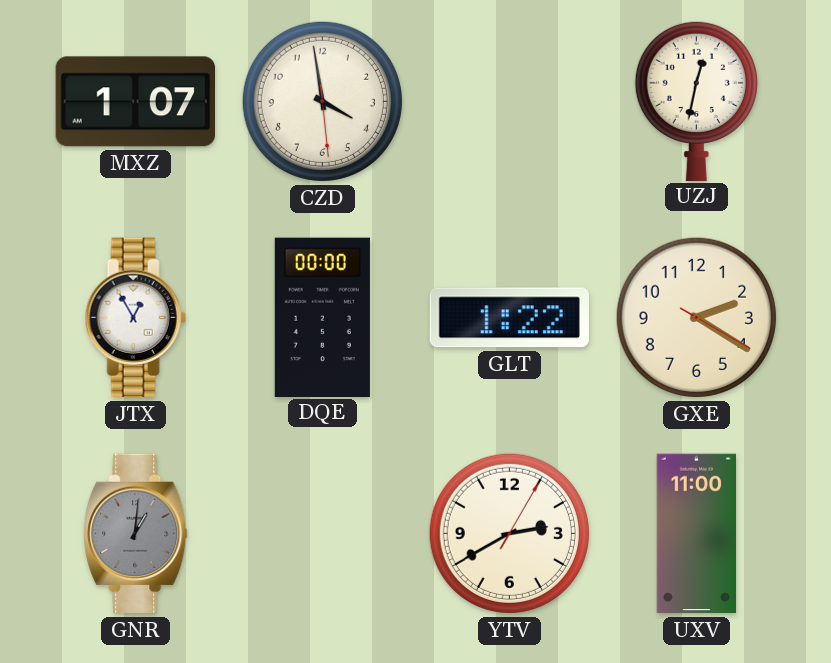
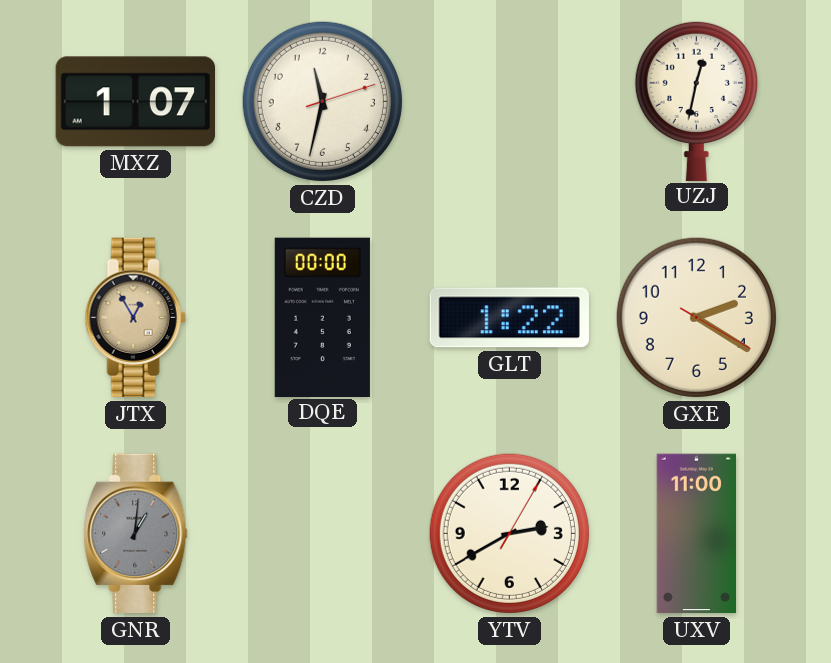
CZD: 3:58 -> 11:32
JTX dial: white -> champagne
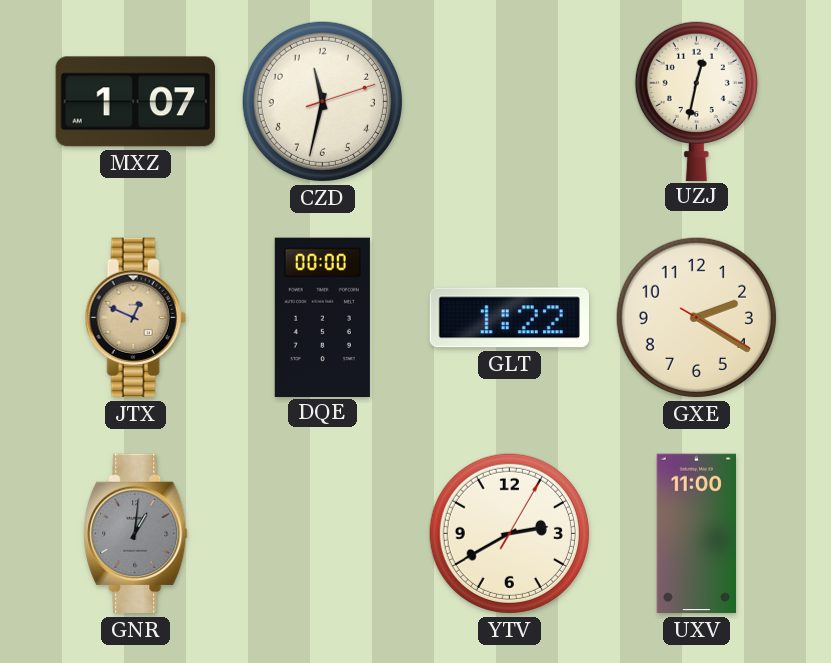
JTX: 12:55 -> 12:49
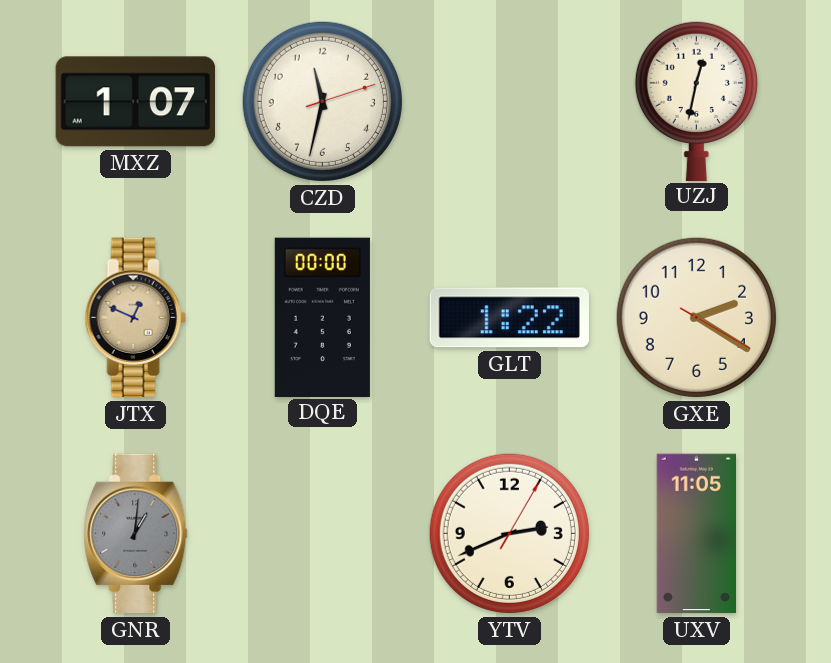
YTV: 2:40 -> 2:41
UXV: 11:00 -> 11:05
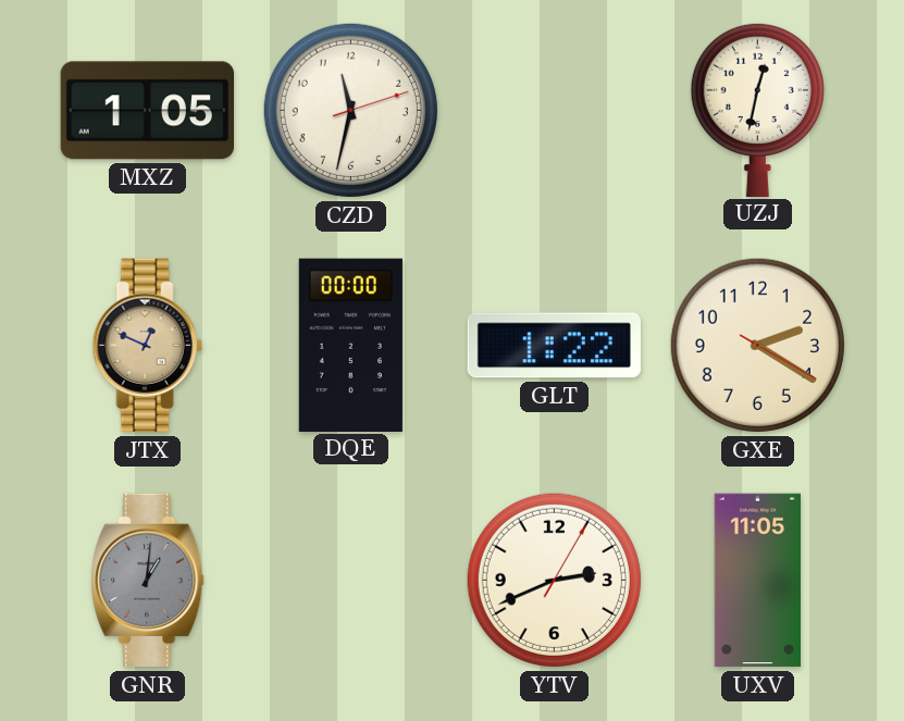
MXZ: 1:07 -> 1:05
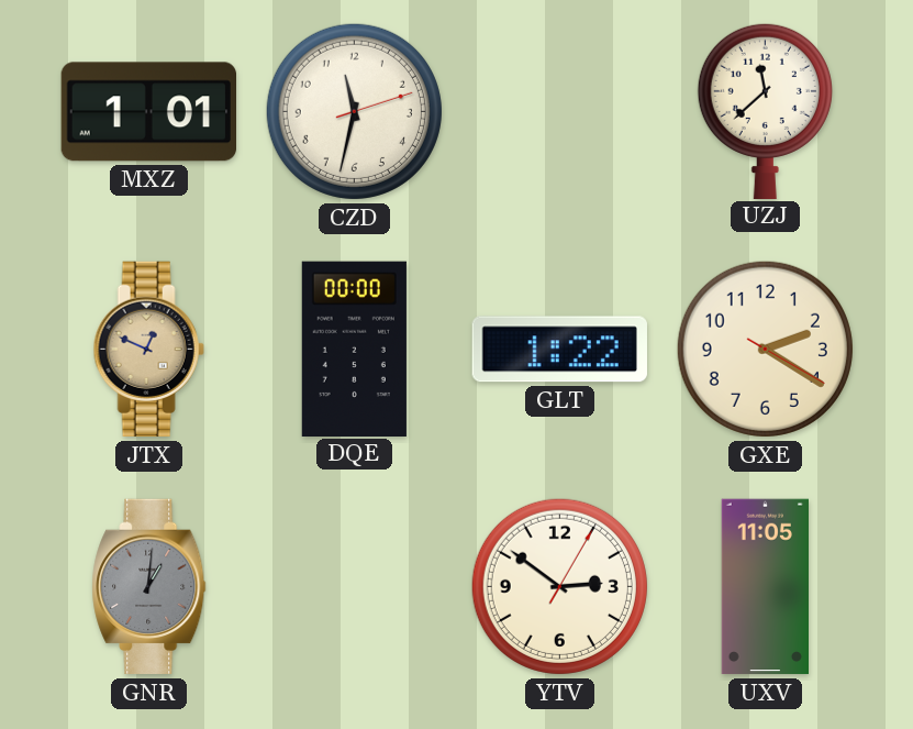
MXZ: 1:05 -> 1:01
UZJ: 12:32 -> 11:38
YTV: 2:41 -> 2:51
